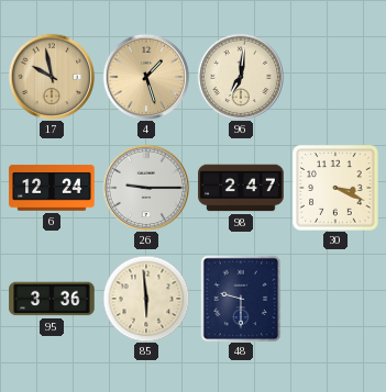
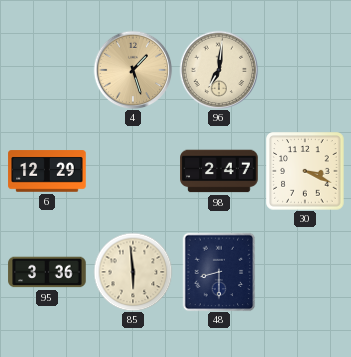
17: 9:58 -> none
6: 12:24 -> 12:29
26: 9:15 -> none
48: 9:30 -> 8:30
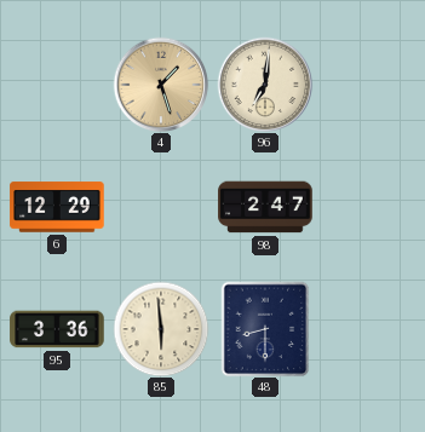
30: 3:19 -> none
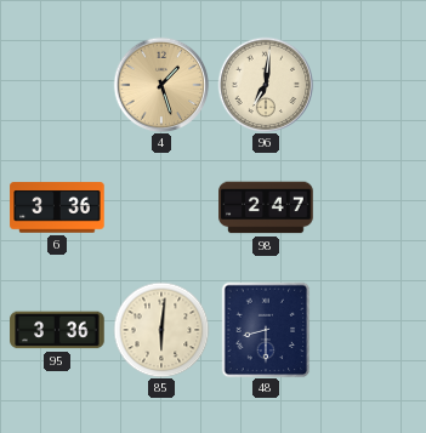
6: 12:29 -> 3:36
85: 5:59 -> 6:01
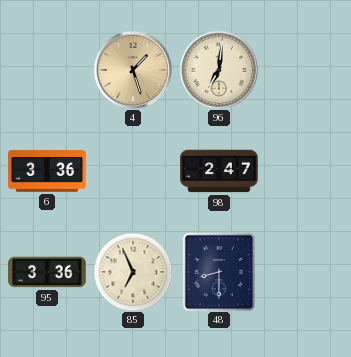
85: 6:01 -> 6:56
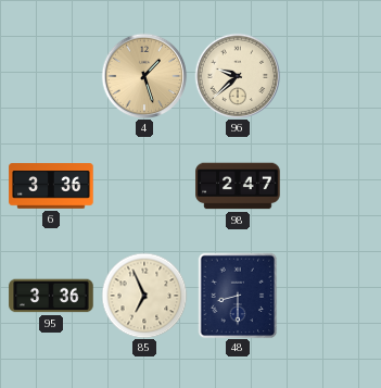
96: 7:01 -> 9:38
